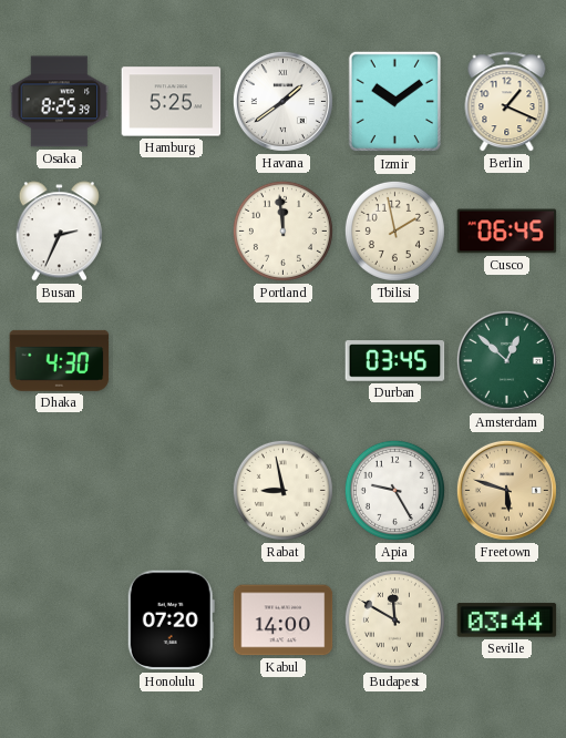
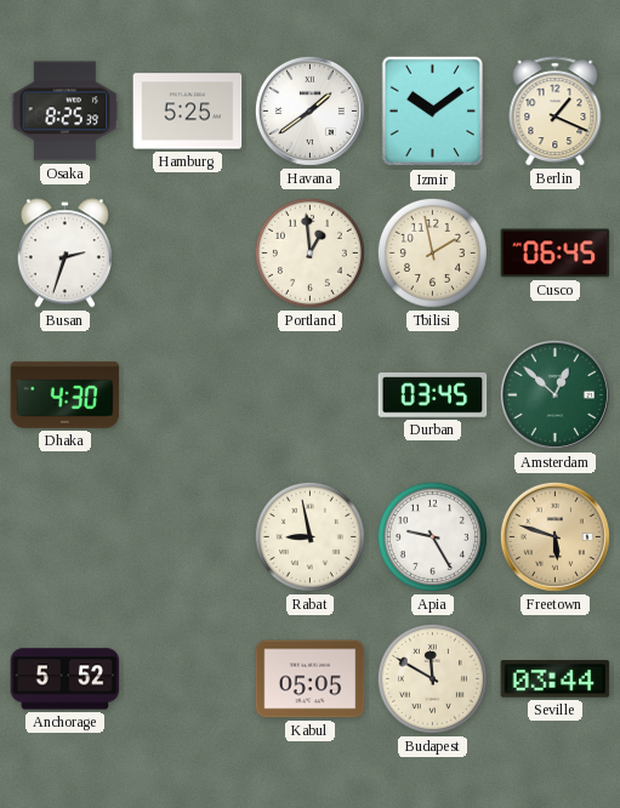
Busan: 2:34 -> 2:33
Portland: 11:59 -> 12:59
Anchorage: none -> 5:52
Honolulu: 07:20 -> none
Kabul: 14:00 -> 05:05
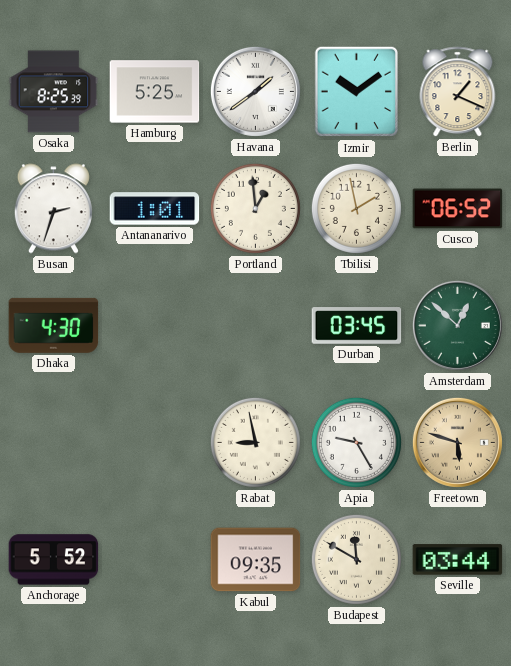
Antananarivo: none -> 1:01
Cusco: 06:45 -> 06:52
Kabul: 05:05 -> 09:35
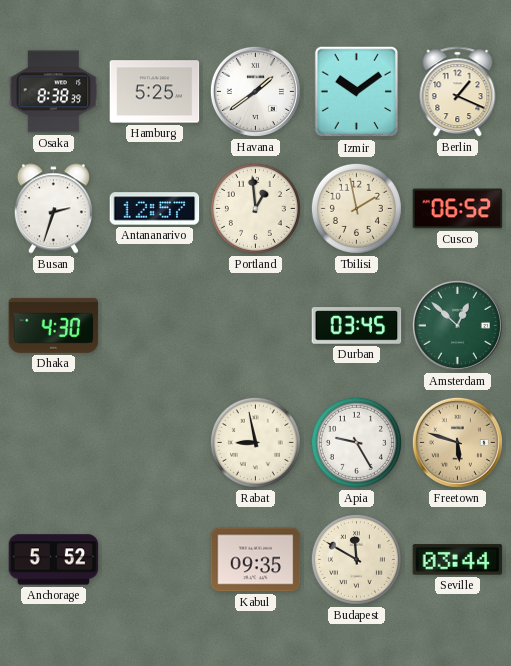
Osaka: 8:25 -> 8:38
Antananarivo: 1:01 -> 12:57
